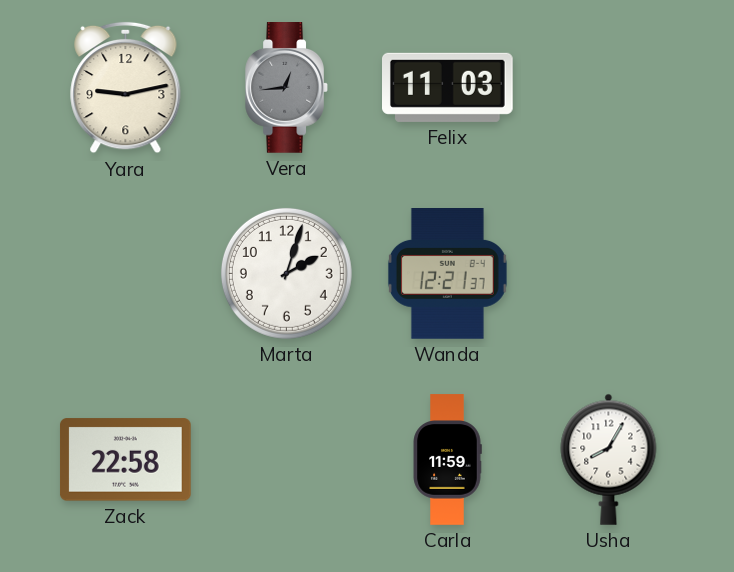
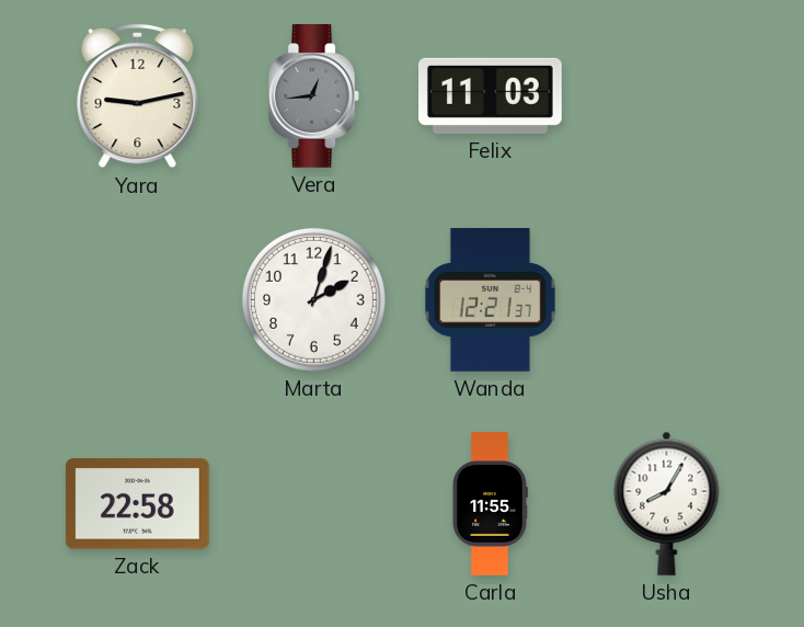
Carla: 11:59 -> 11:55
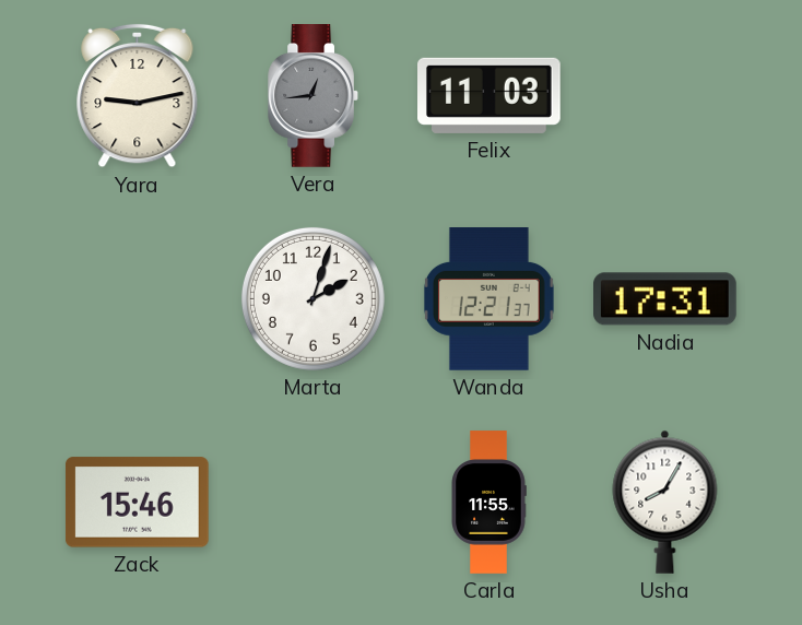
Nadia: none -> 17:31
Zack: 22:58 -> 15:46
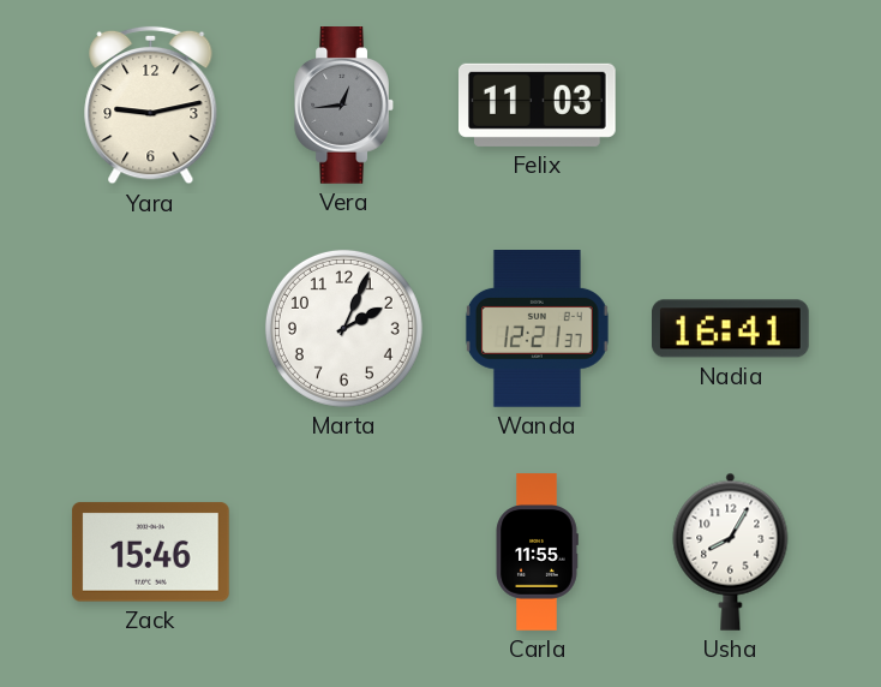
Marta: 2:03 -> 2:04
Nadia: 17:31 -> 16:41
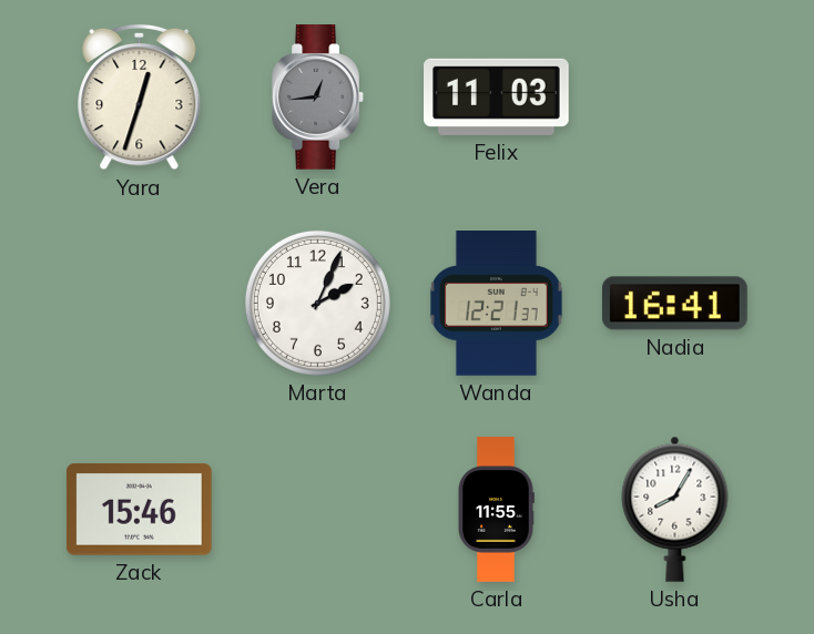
Yara: 9:13 -> 12:33
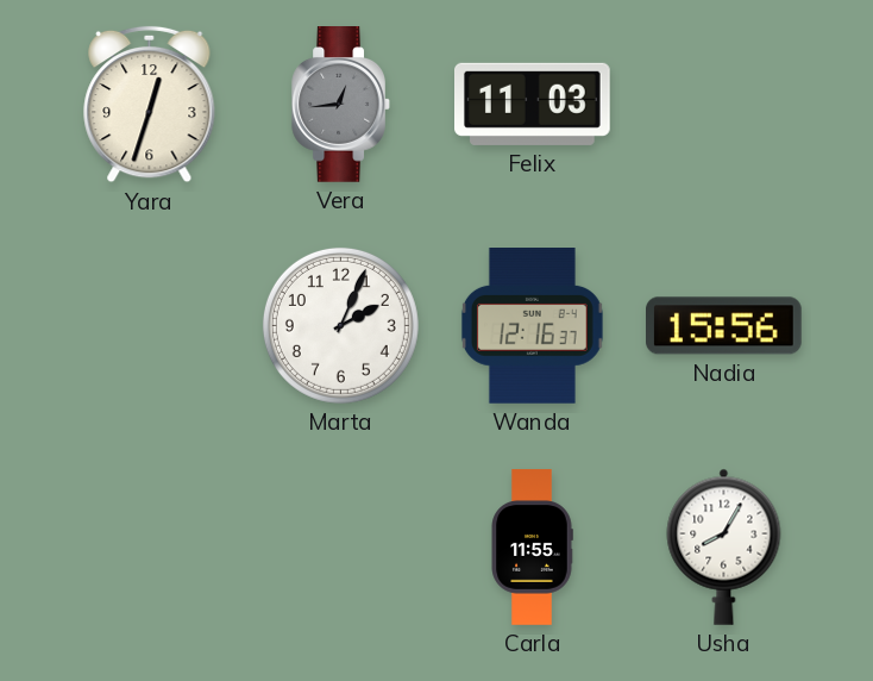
Wanda: 12:21 -> 12:16
Nadia: 16:41 -> 15:56
Zack: 15:46 -> none
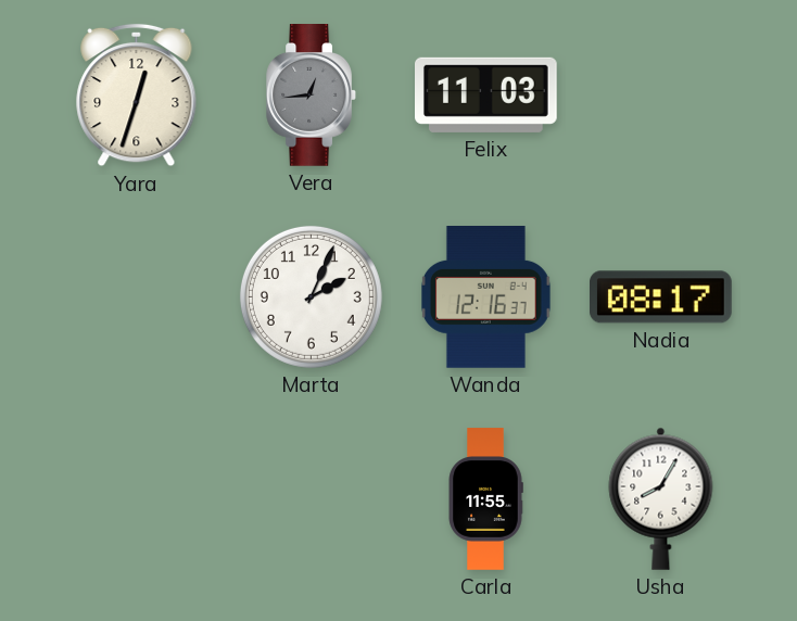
Nadia: 15:56 -> 08:17
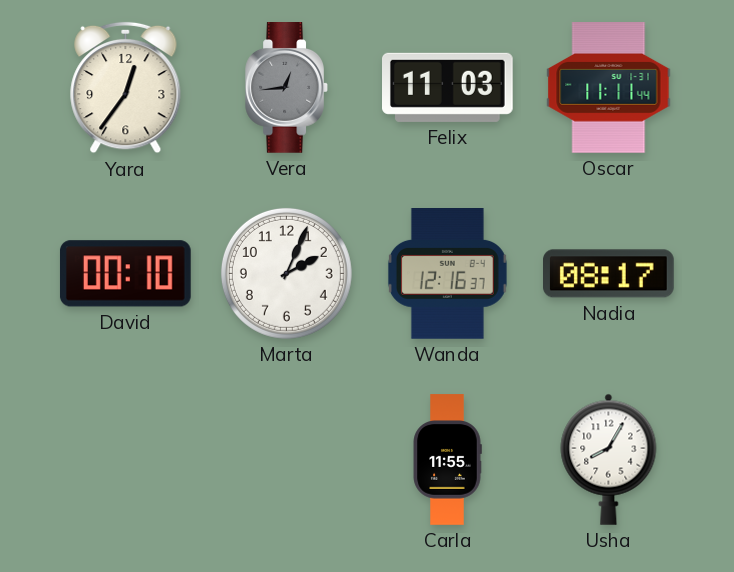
Yara: 12:33 -> 12:36
Oscar: none -> 11:11
David: none -> 00:10
